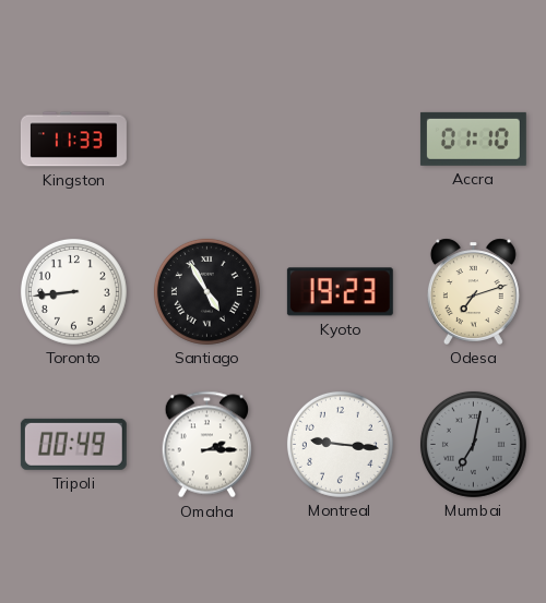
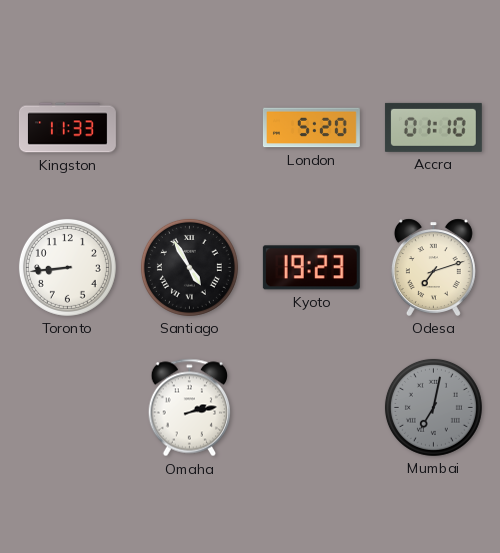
London: none -> 5:20
Tripoli: 00:49 -> none
Omaha: 2:15 -> 2:13
Montreal: 9:16 -> none
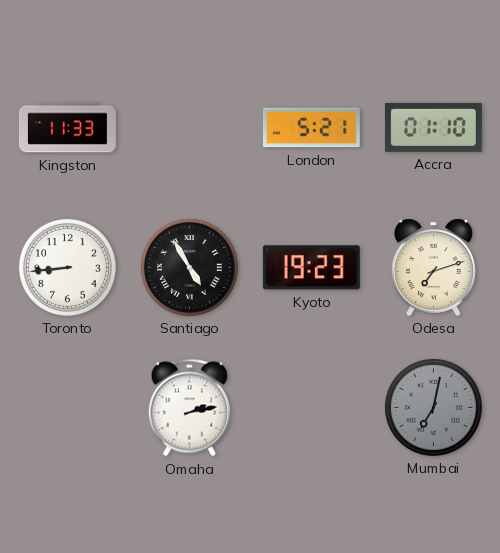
London: 5:20 -> 5:21
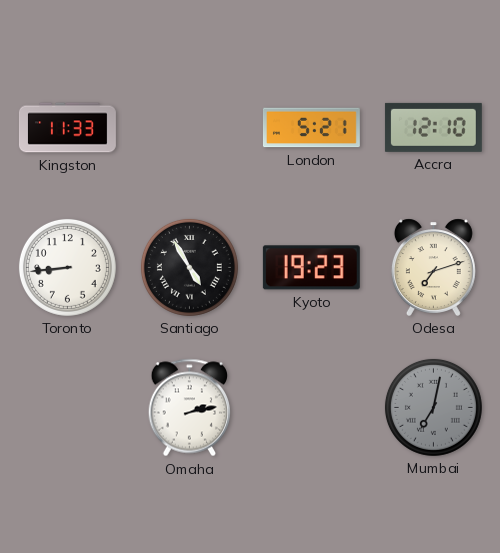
Accra: 01:10 -> 12:10
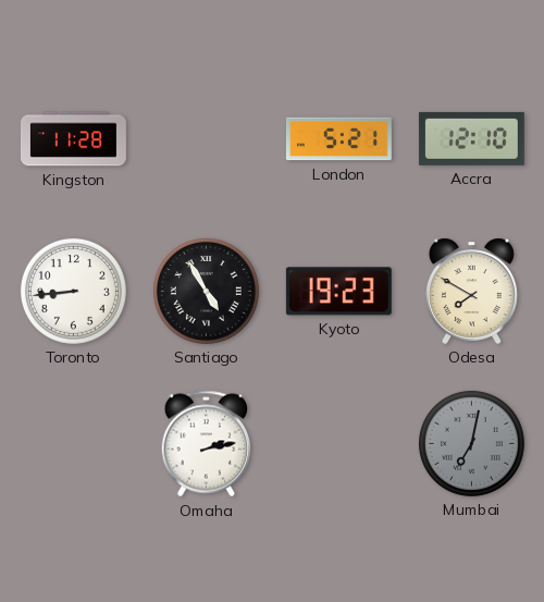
Kingston: 11:33 -> 11:28
Odesa: 7:12 -> 7:50
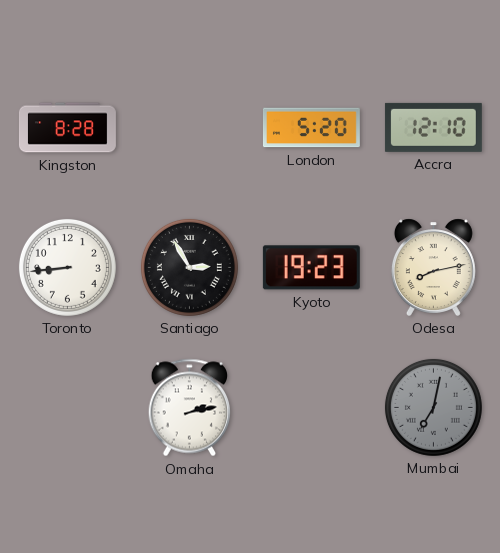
Kingston: 11:28 -> 8:28
London: 5:21 -> 5:20
Santiago: 4:55 -> 2:55
Odesa: 7:50 -> 8:13
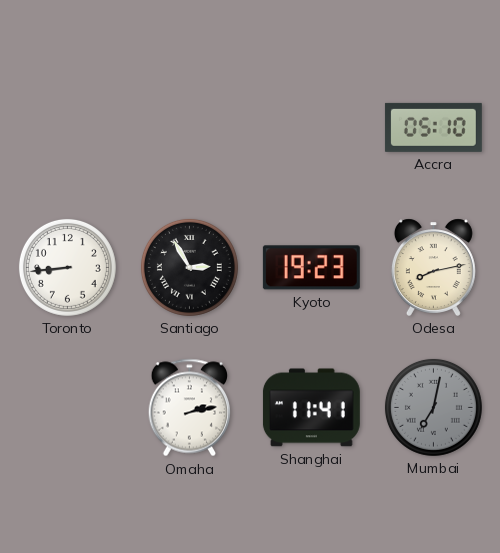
Kingston: 8:28 -> none
London: 5:20 -> none
Accra: 12:10 -> 05:10
Shanghai: none -> 11:41
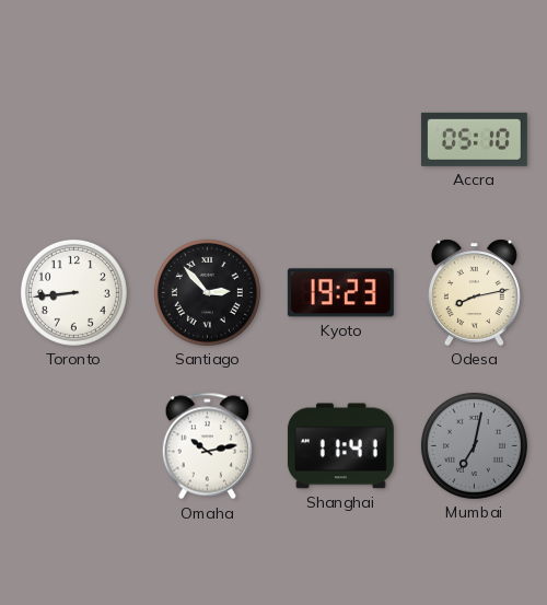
Santiago: 2:55 -> 2:53
Omaha: 2:13 -> 10:13
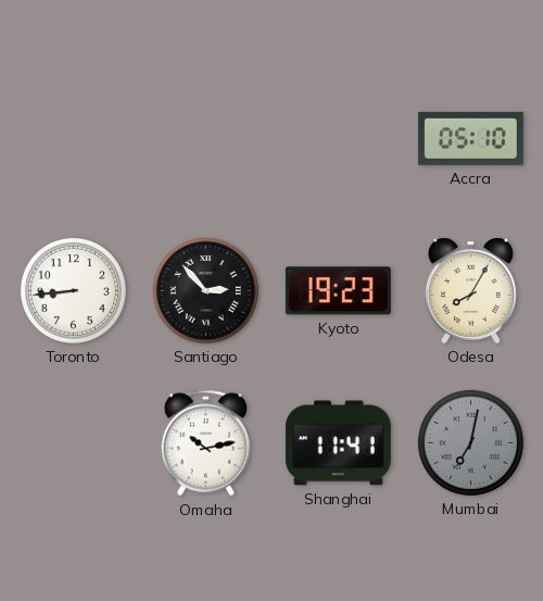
Odesa: 8:13 -> 8:05
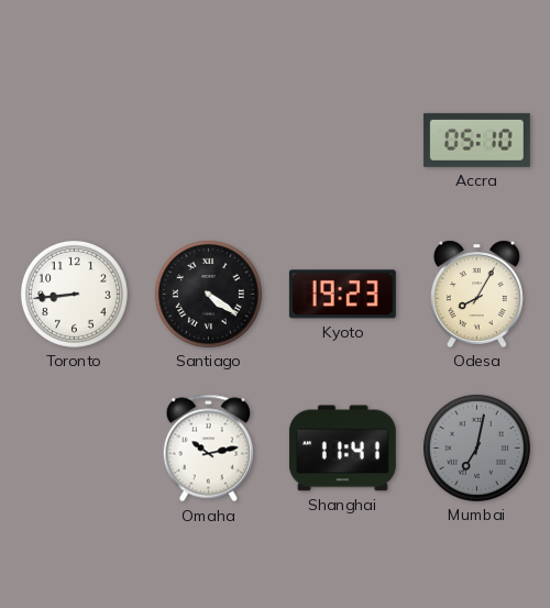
Santiago: 2:53 -> 4:21
